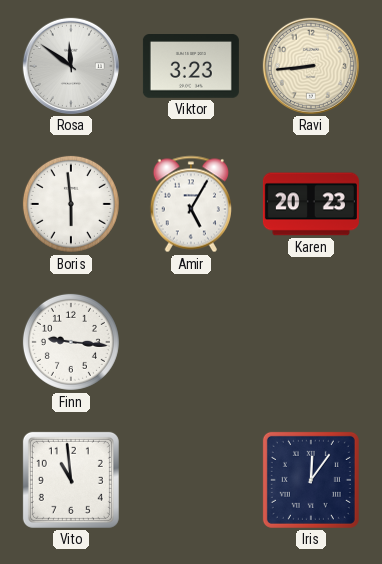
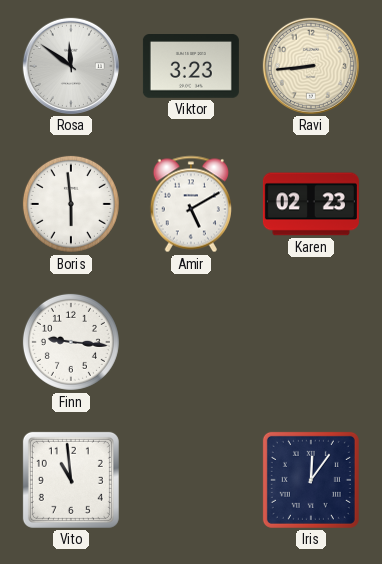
Amir: 5:05 -> 5:10
Karen: 20:23 -> 02:23
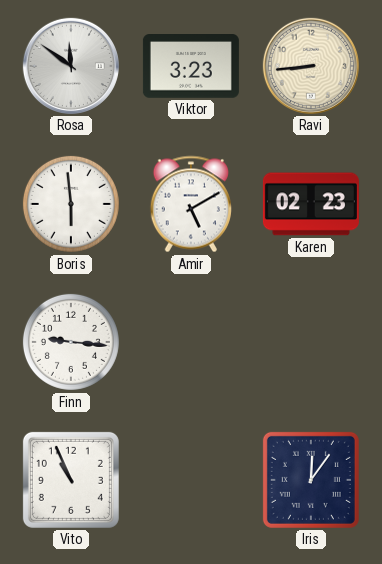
Vito: 10:59 -> 10:56
